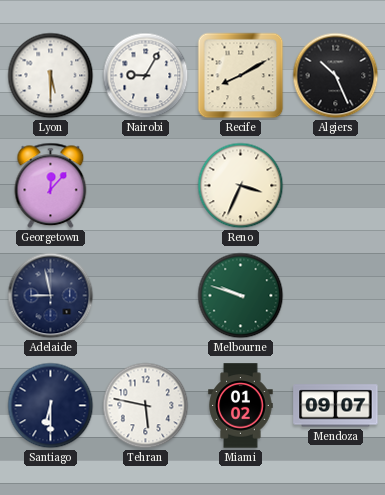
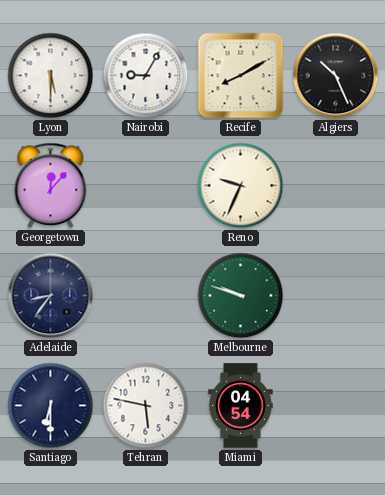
Reno: 3:34 -> 9:34
Adelaide: 8:58 -> 8:36
Miami: 01:02 -> 04:54
Mendoza: 09:07 -> none
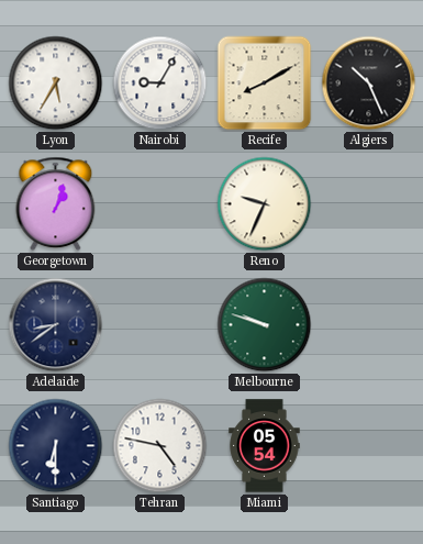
Lyon: 5:30 -> 5:35
Georgetown: 12:07 -> 1:03
Adelaide: 8:36 -> 8:39
Tehran: 5:47 -> 4:47
Miami: 04:54 -> 05:54
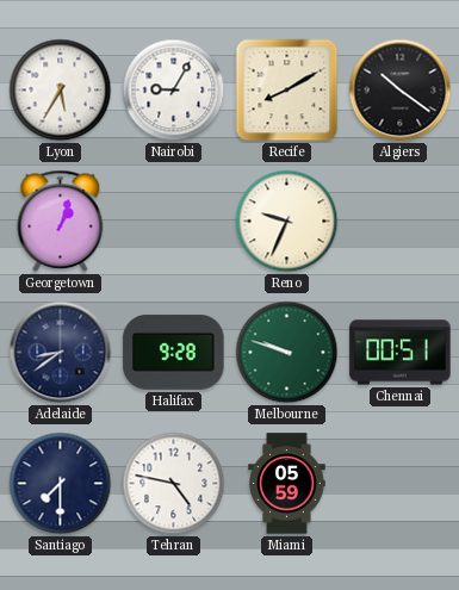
Algiers: 10:26 -> 10:21
Halifax: none -> 9:28
Chennai: none -> 00:51
Santiago: 6:30 -> 7:30
Miami: 05:54 -> 05:59
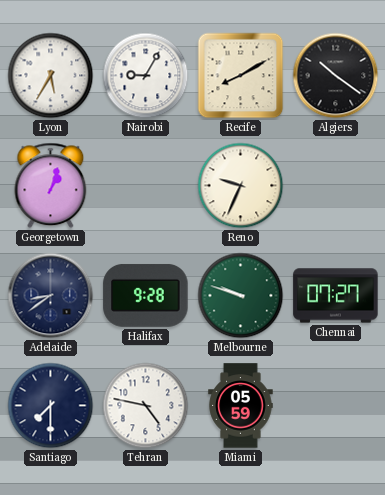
Chennai: 00:51 -> 07:27
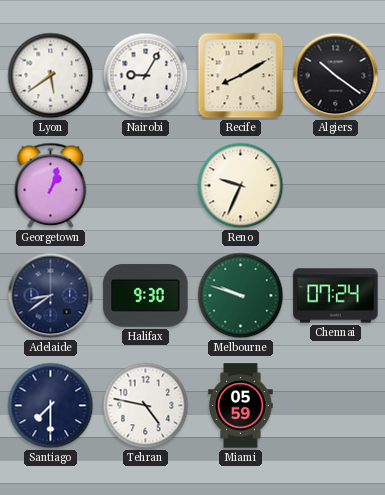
Lyon: 5:35 -> 5:39
Halifax: 9:28 -> 9:30
Chennai: 07:27 -> 07:24
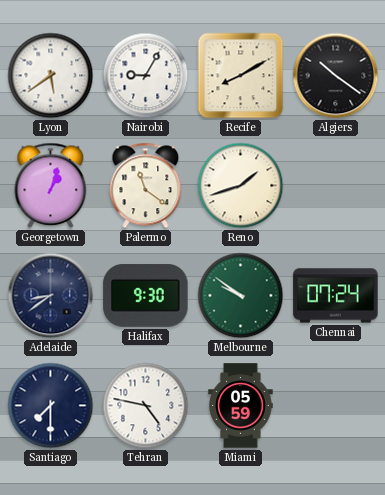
Palermo: none -> 11:21
Reno: 9:34 -> 1:42
Melbourne: 9:48 -> 9:51
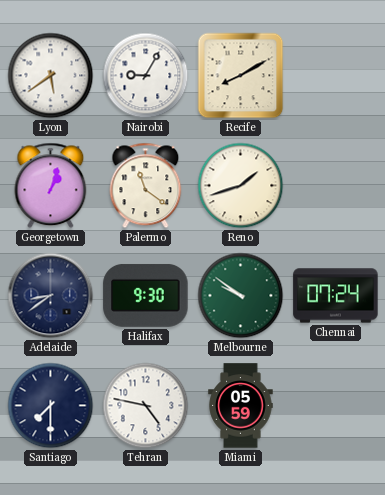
Algiers: 10:21 -> none
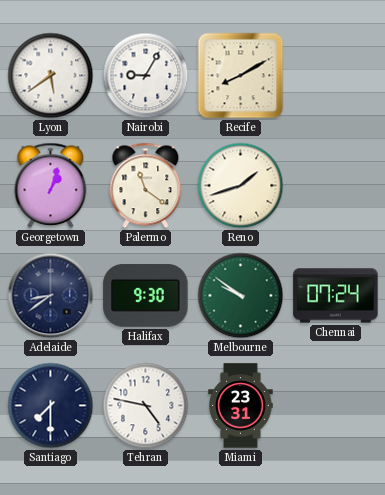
Miami: 05:59 -> 23:31
